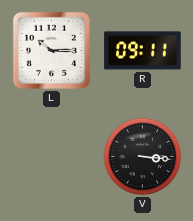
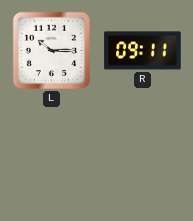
V: 3:16 -> none
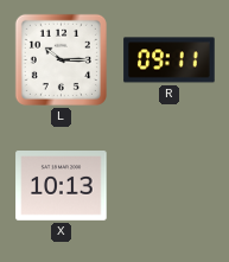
X: none -> 10:13
